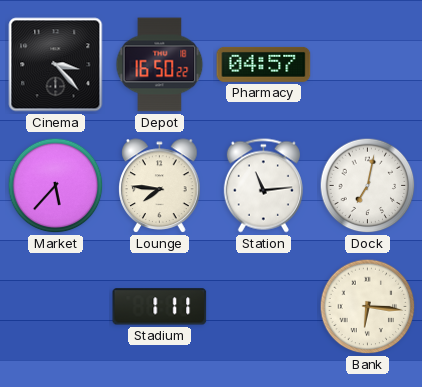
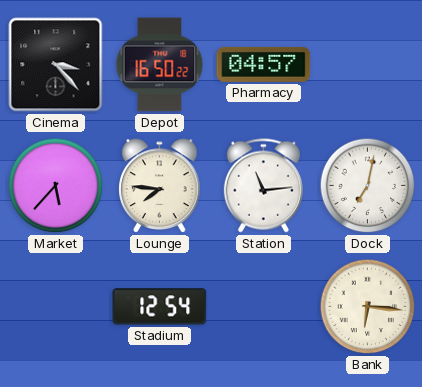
Stadium: 1:11 -> 12:54
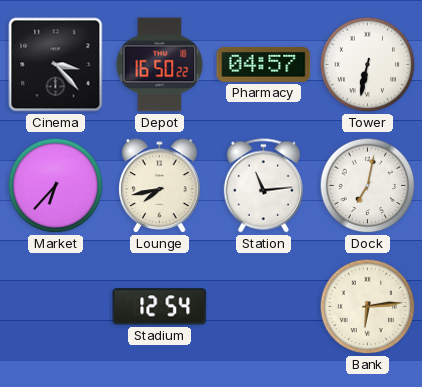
Tower: none -> 6:32
Market: 5:37 -> 6:37
Lounge: 7:46 -> 7:43
Bank: 6:16 -> 6:14
